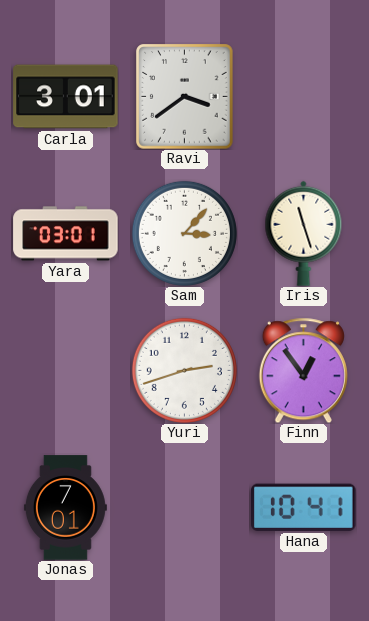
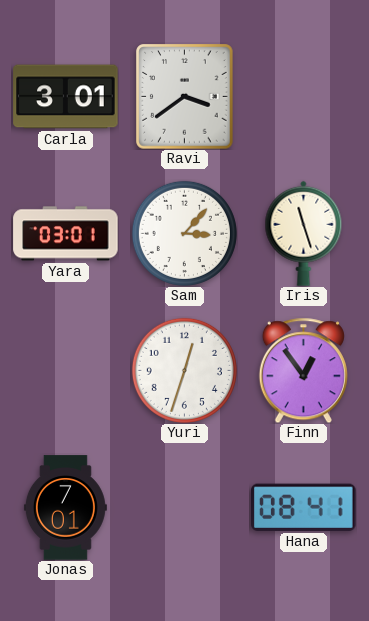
Yuri: 2:42 -> 12:33
Hana: 10:41 -> 08:41
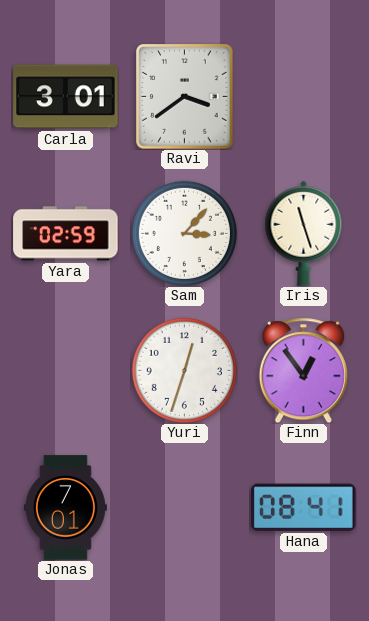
Yara: 03:01 -> 02:59
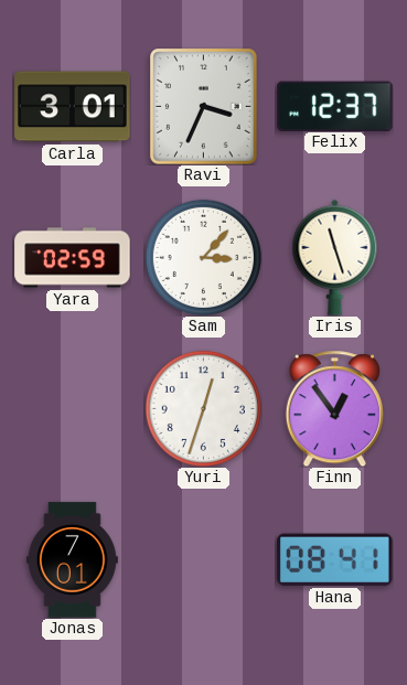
Ravi: 3:39 -> 3:34
Felix: none -> 12:37
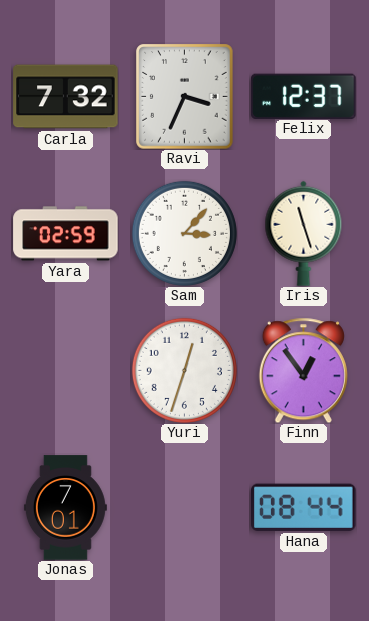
Carla: 3:01 -> 7:32
Hana: 08:41 -> 08:44
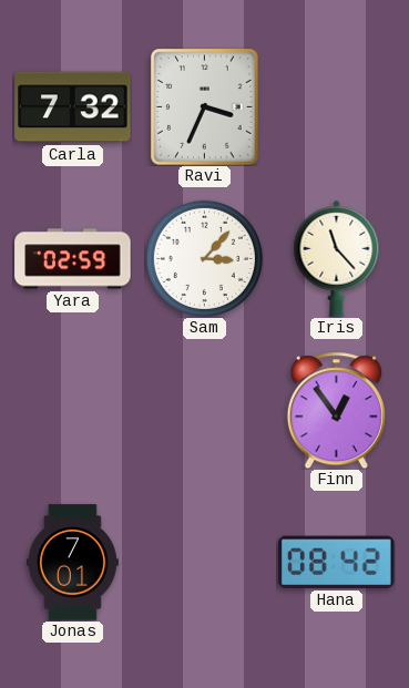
Felix: 12:37 -> none
Iris: 11:27 -> 11:23
Yuri: 12:33 -> none
Hana: 08:44 -> 08:42
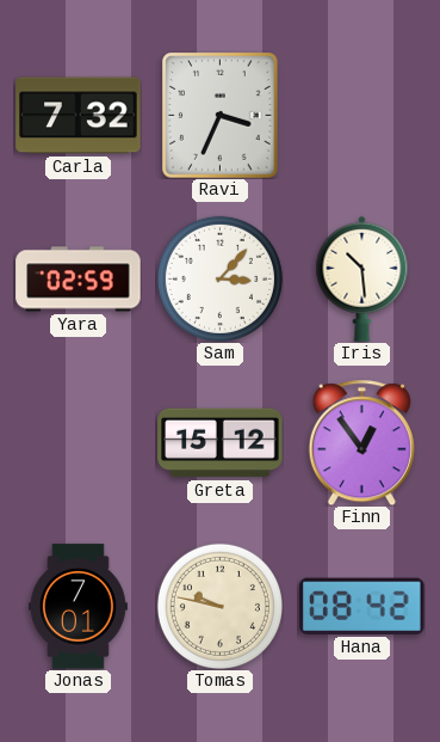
Iris: 11:23 -> 10:29
Greta: none -> 15:12
Tomas: none -> 9:47
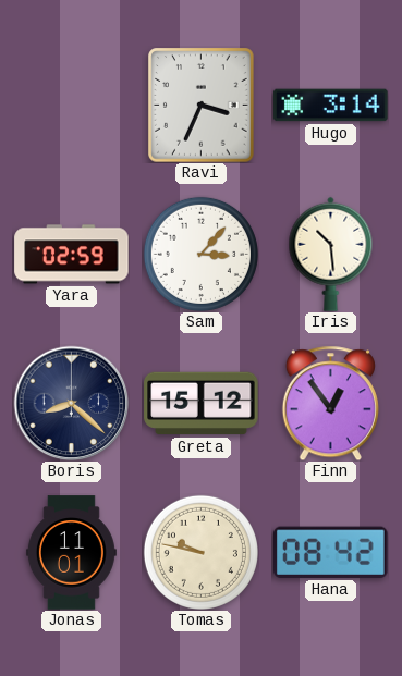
Carla: 7:32 -> none
Hugo: none -> 3:14
Boris: none -> 8:22
Jonas: 7:01 -> 11:01
